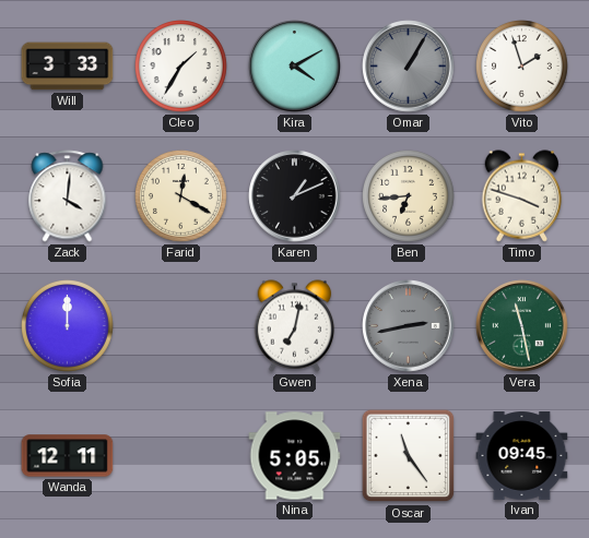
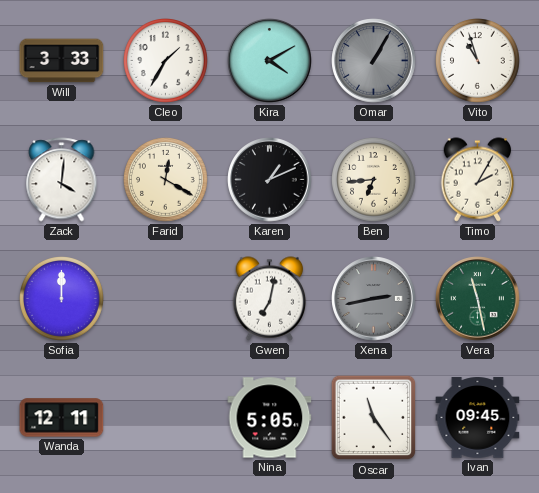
Vito: 1:57 -> 10:57
Timo: 3:48 -> 2:05
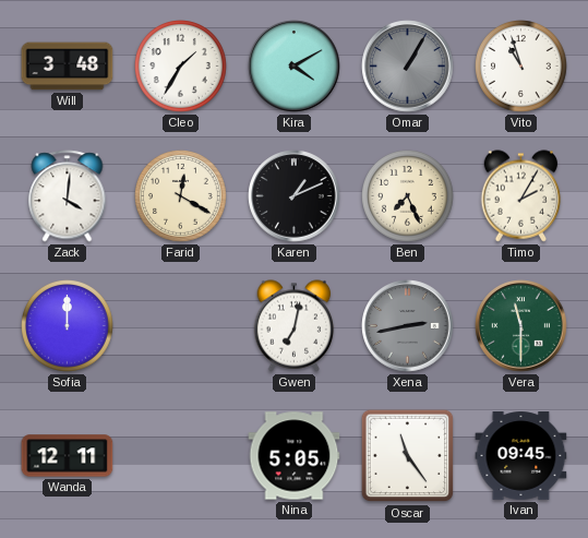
Will: 3:33 -> 3:48
Ben: 6:44 -> 7:26
Vera: 11:28 -> 11:30
